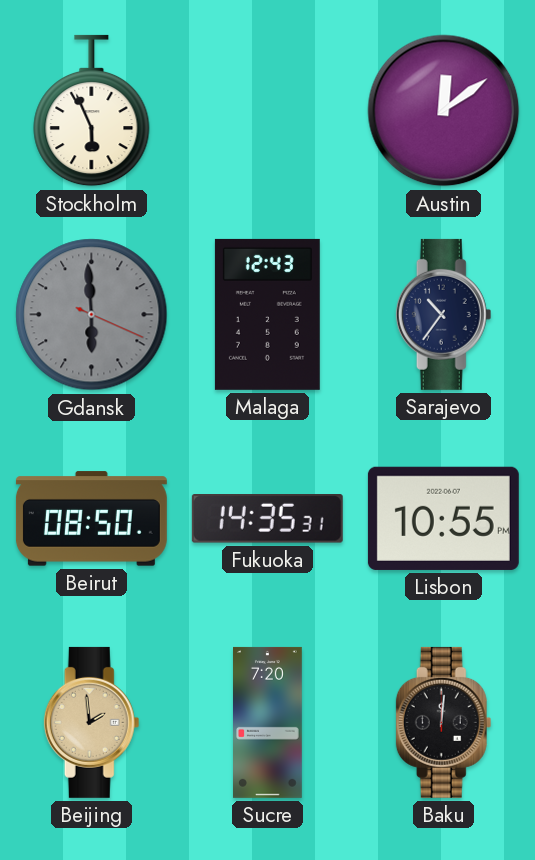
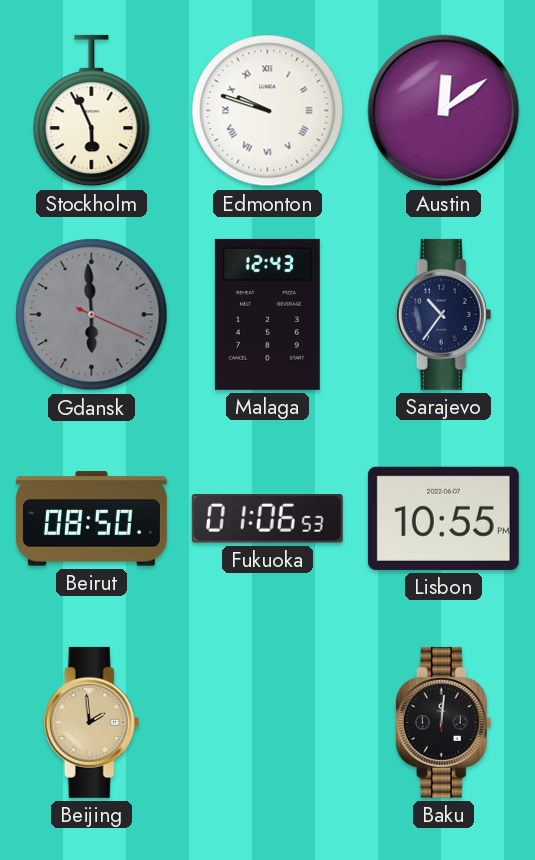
Edmonton: none -> 9:48
Fukuoka: 14:35 -> 01:06
Sucre: 7:20 -> none
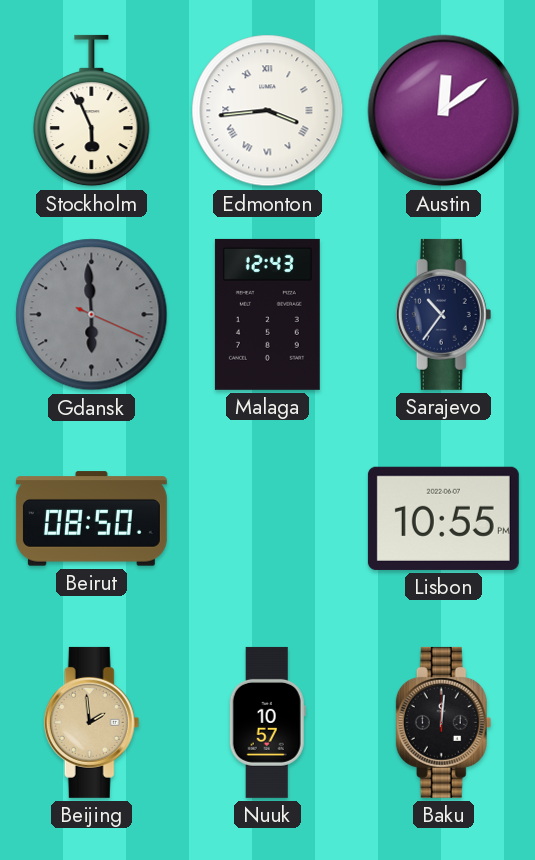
Edmonton: 9:48 -> 3:44
Fukuoka: 01:06 -> none
Nuuk: none -> 10:57
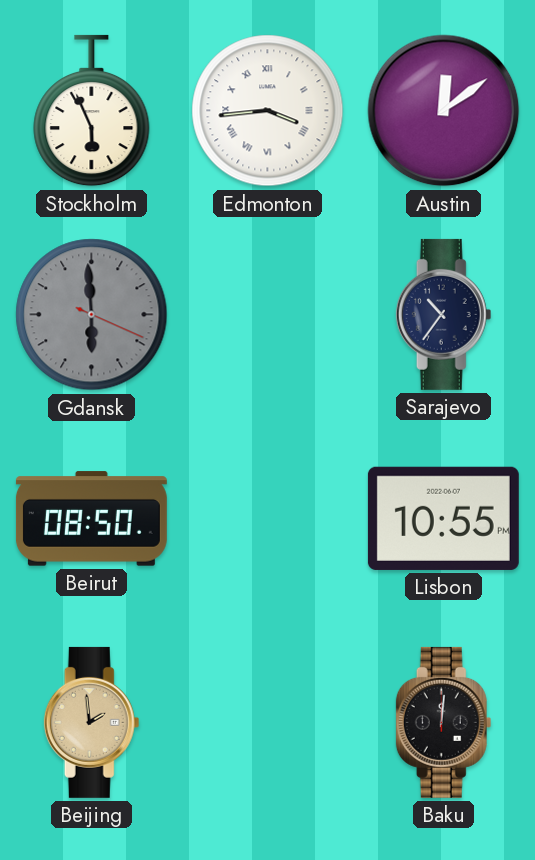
Malaga: 12:43 -> none
Nuuk: 10:57 -> none
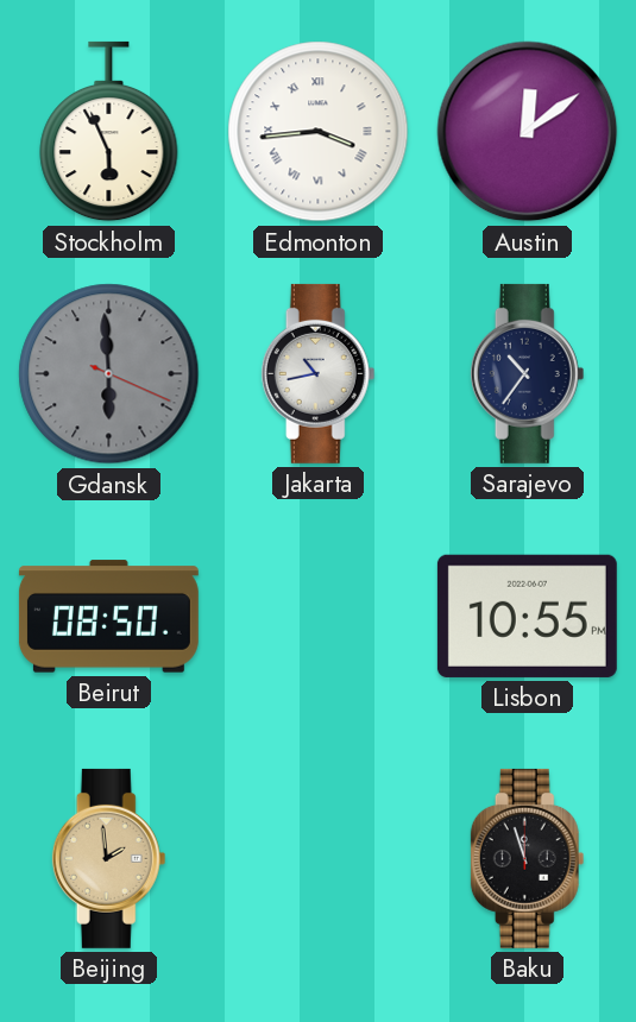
Jakarta: none -> 10:43
Baku: 12:01 -> 11:57
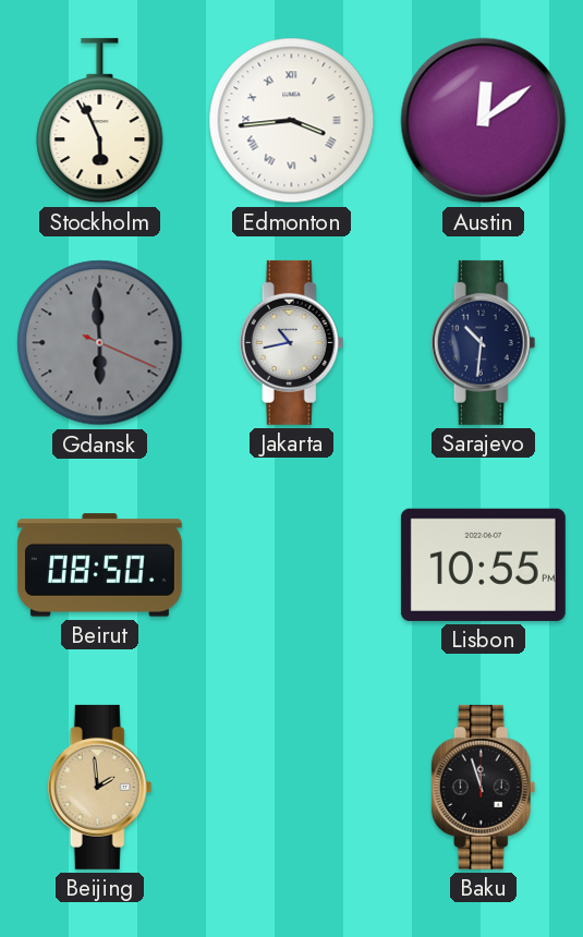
Sarajevo: 10:36 -> 10:31
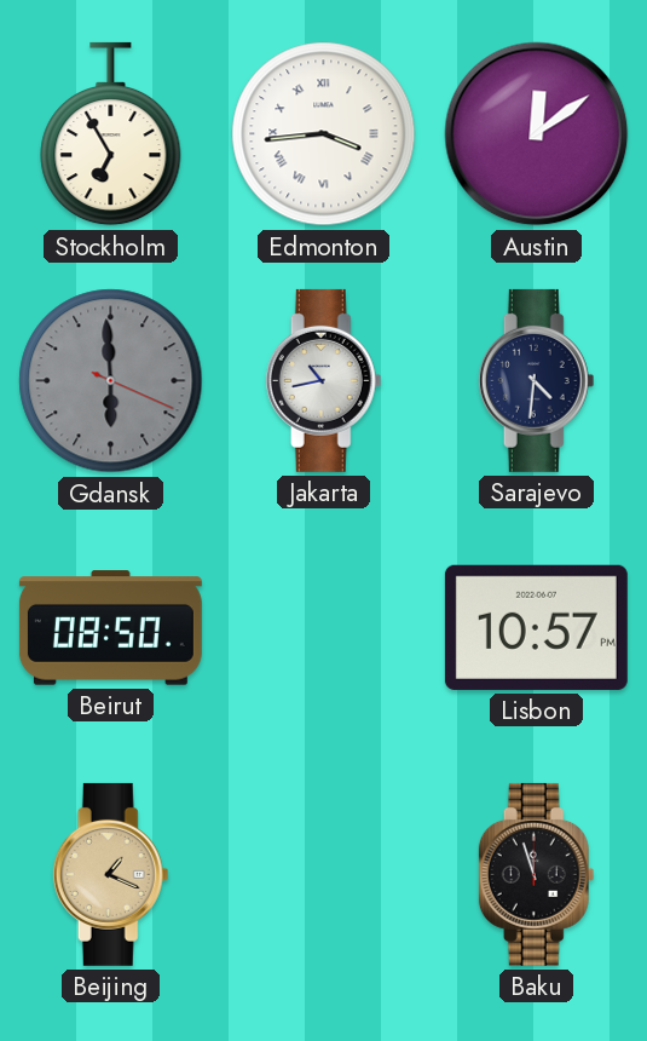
Stockholm: 5:56 -> 6:55
Sarajevo: 10:31 -> 4:31
Lisbon: 10:55 -> 10:57
Beijing: 1:59 -> 1:19
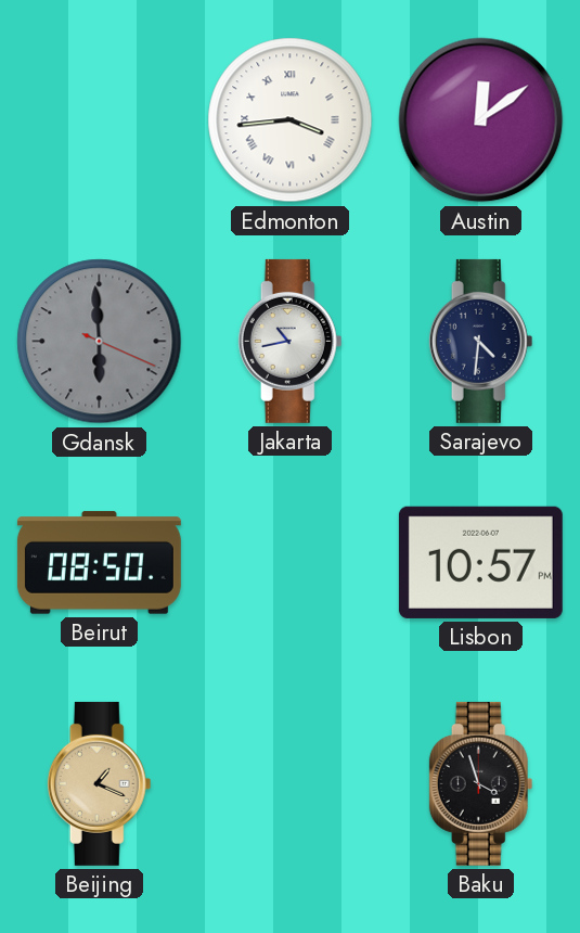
Stockholm: 6:55 -> none
Baku: 11:57 -> 3:57
